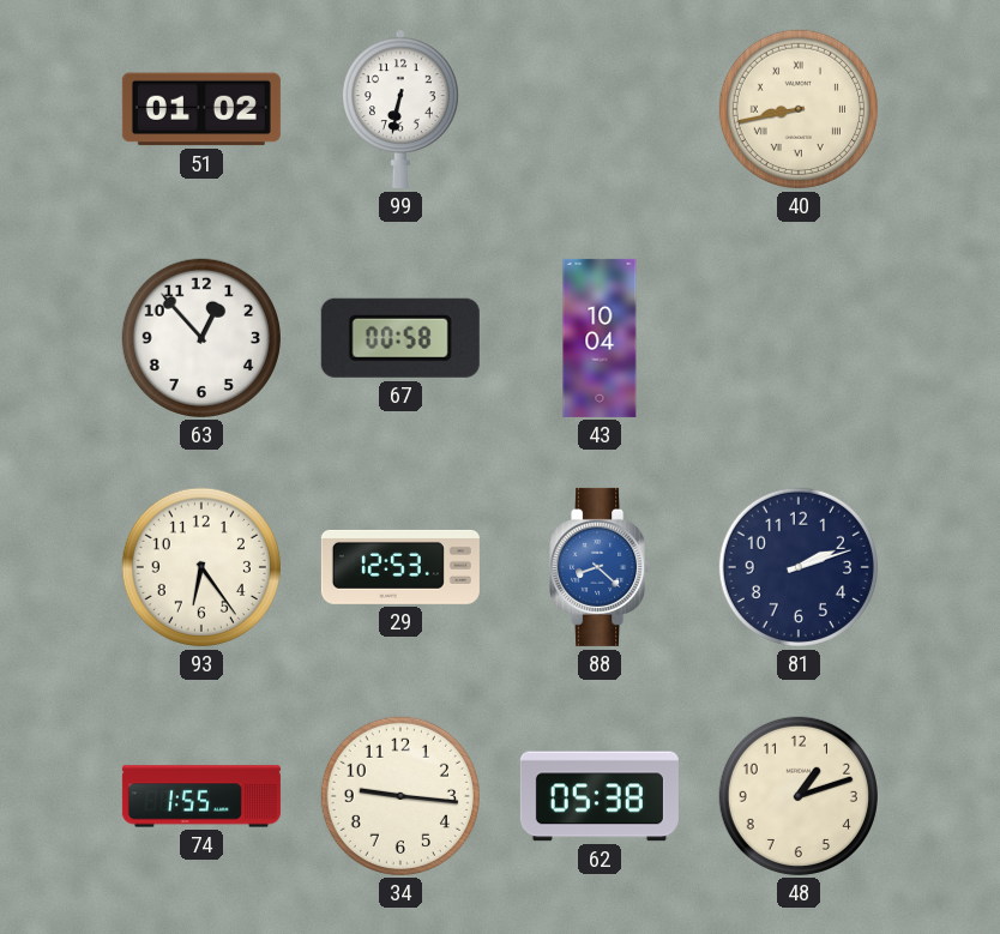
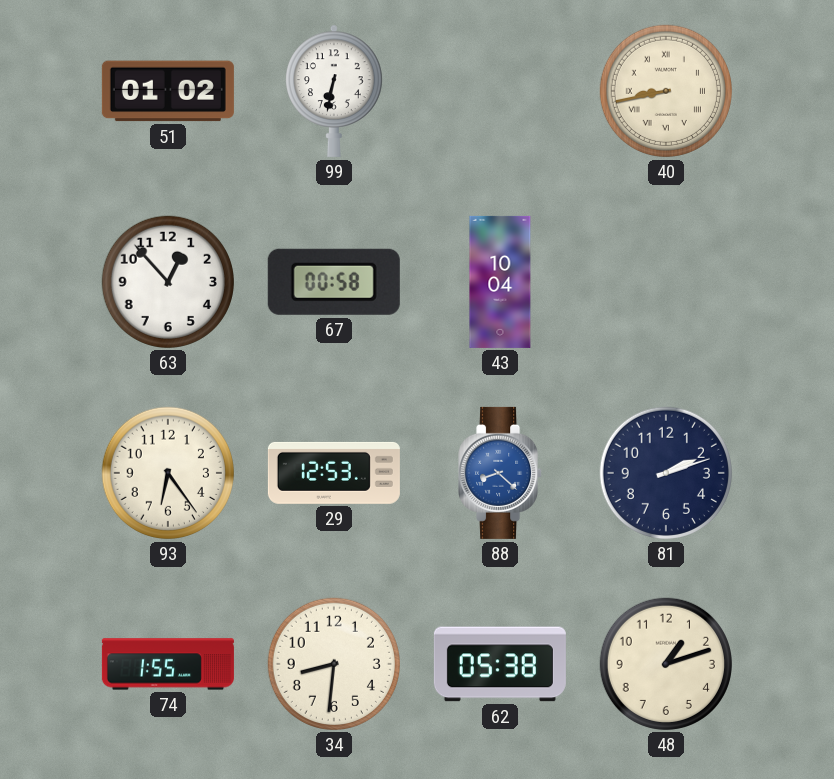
34: 9:16 -> 8:31
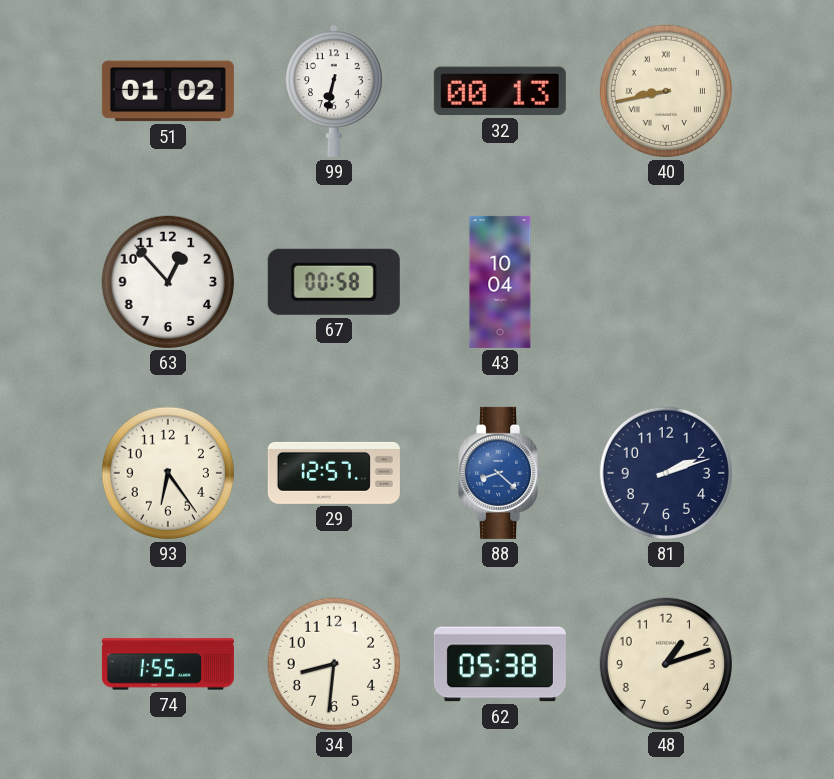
32: none -> 00:13
29: 12:53 -> 12:57
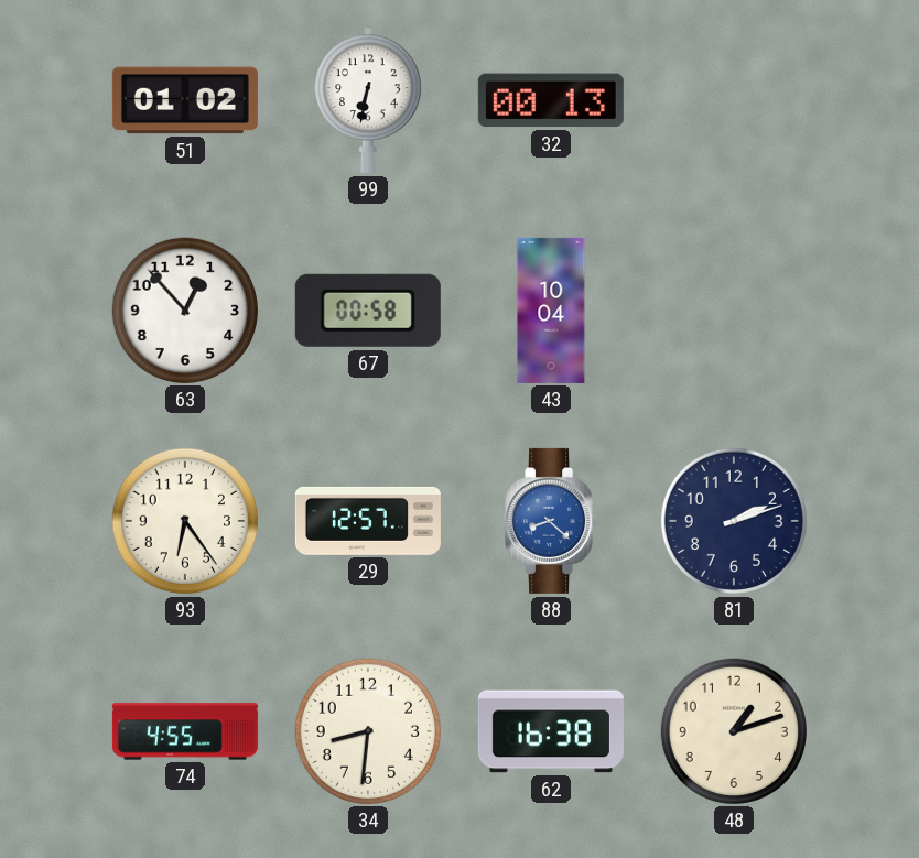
40: 8:43 -> none
74: 1:55 -> 4:55
62: 05:38 -> 16:38
